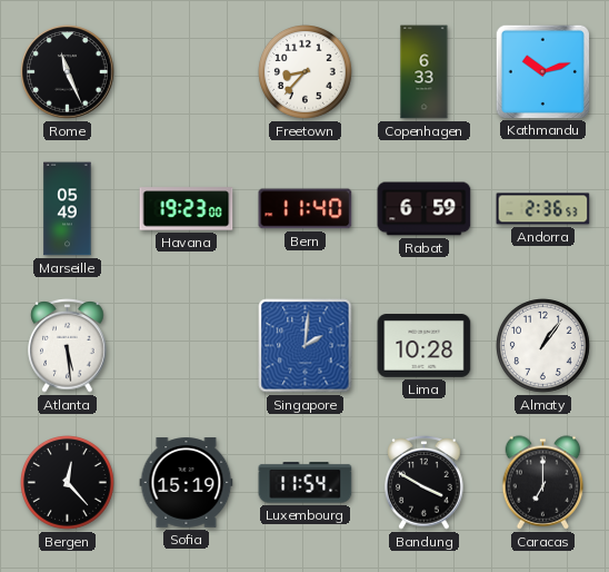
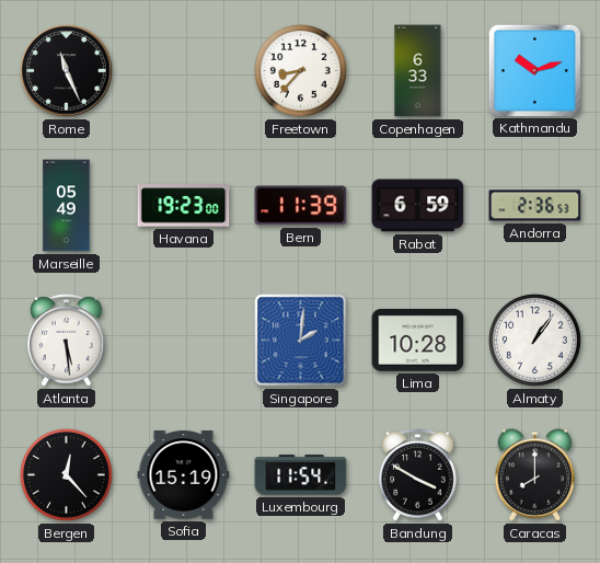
Bern: 11:40 -> 11:39
Caracas: 7:00 -> 8:00
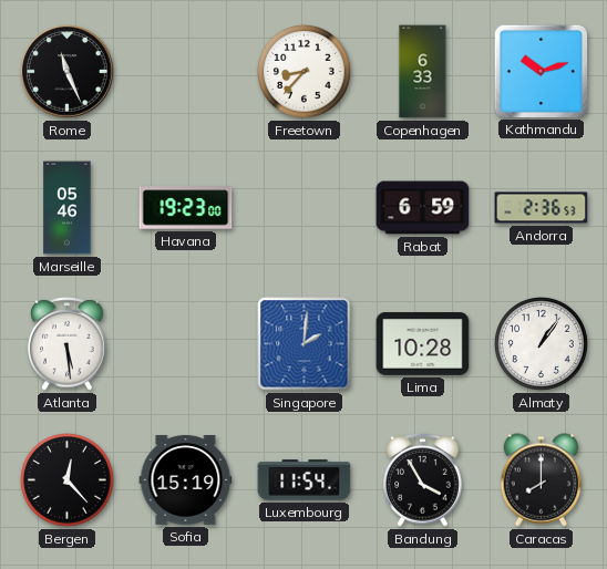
Marseille: 05:49 -> 05:46
Bern: 11:39 -> none
Bandung: 3:50 -> 3:55
